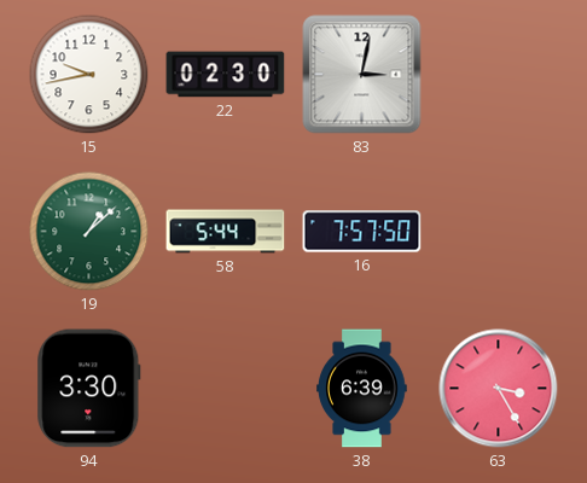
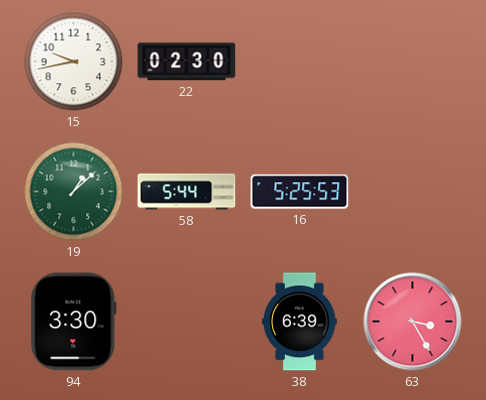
83: 3:02 -> none
16: 7:57 -> 5:25
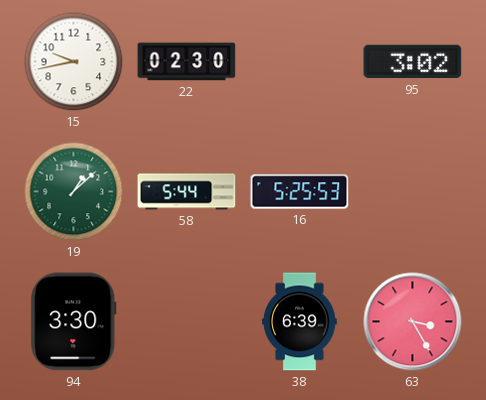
95: none -> 3:02
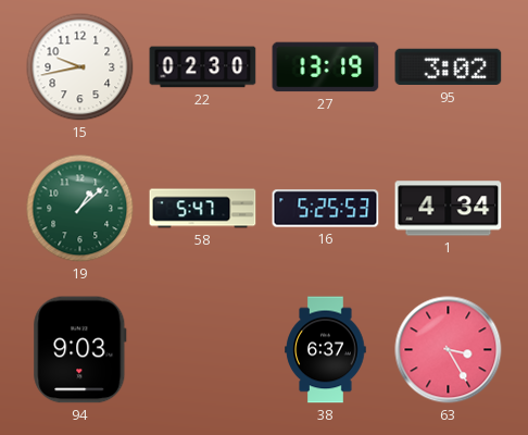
27: none -> 13:19
58: 5:44 -> 5:47
1: none -> 4:34
94: 3:30 -> 9:03
38: 6:39 -> 6:37
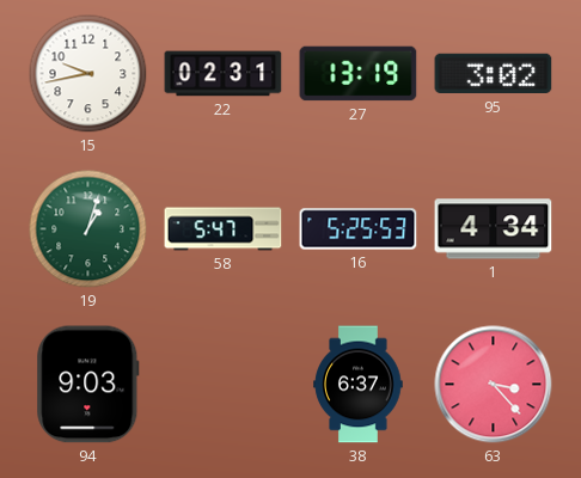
22: 02:30 -> 02:31
19: 1:08 -> 1:03
63: 3:25 -> 3:23
